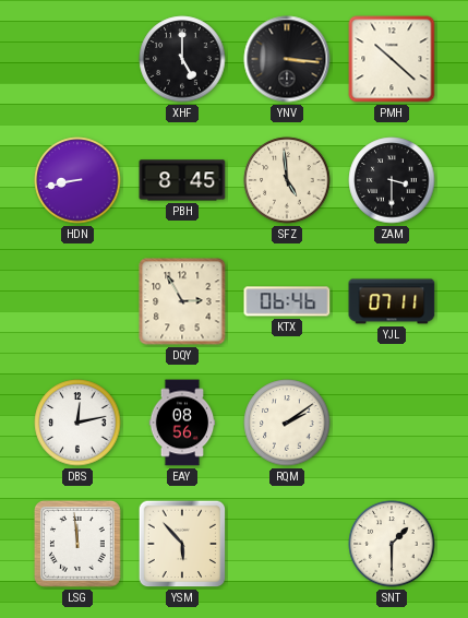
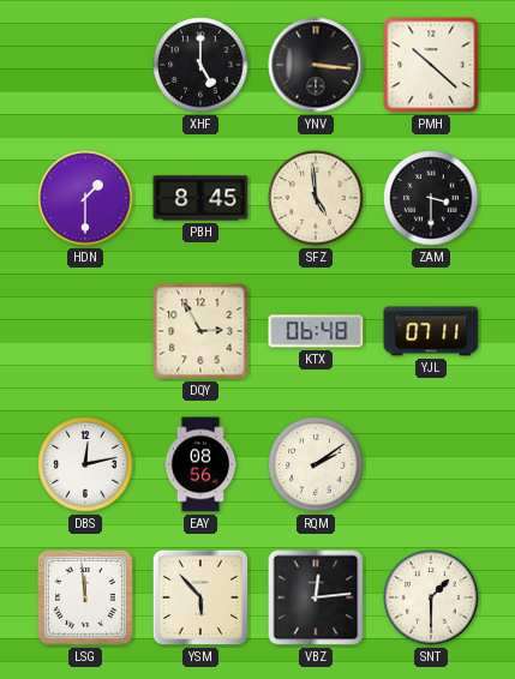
HDN: 8:43 -> 1:30
KTX: 06:46 -> 06:48
VBZ: none -> 12:14
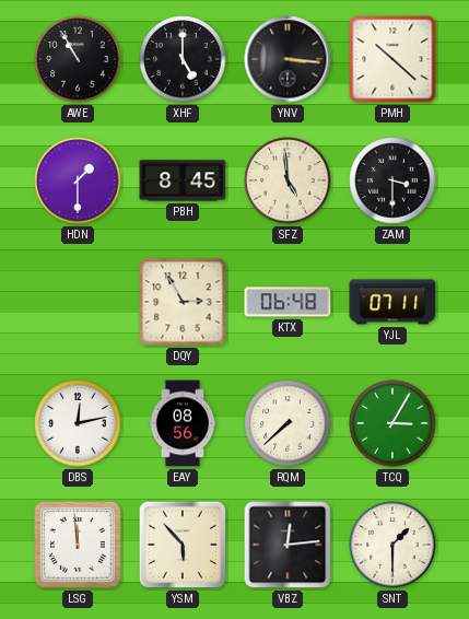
AWE: none -> 10:55
RQM: 2:09 -> 7:38
TCQ: none -> 3:05
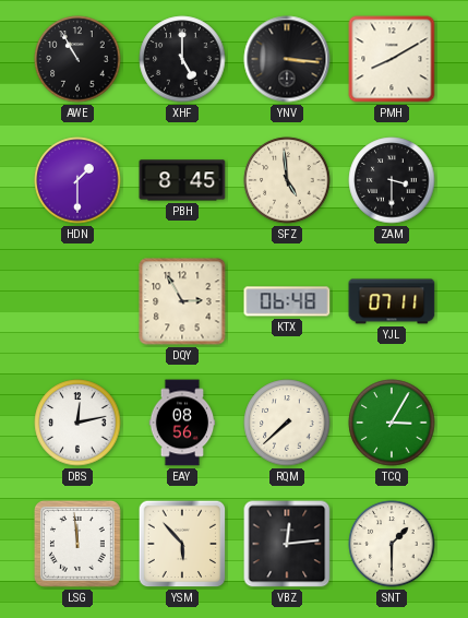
PMH: 10:22 -> 8:10
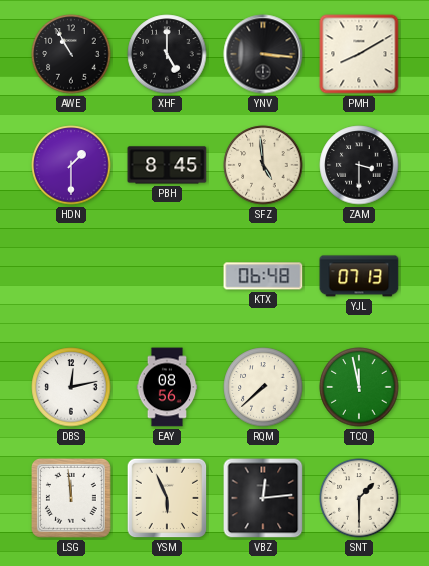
DQY: 2:55 -> none
YJL: 07:11 -> 07:13
TCQ: 3:05 -> 11:58
YSM: 5:53 -> 5:56
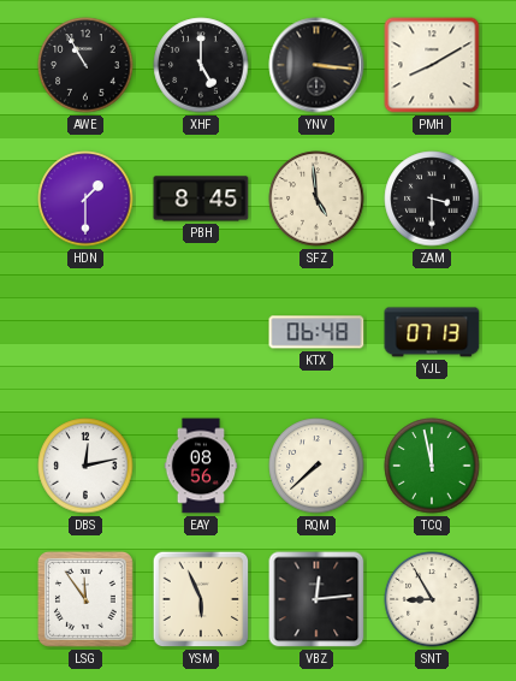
LSG: 11:59 -> 11:54
SNT: 1:30 -> 8:55
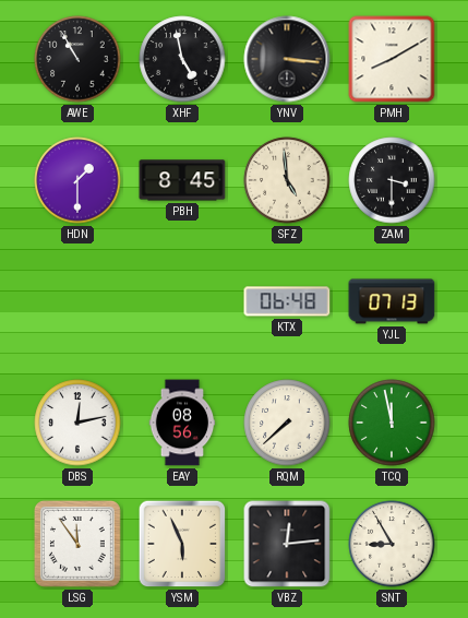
XHF: 5:00 -> 4:58
